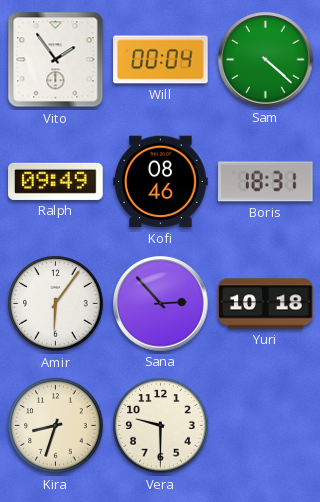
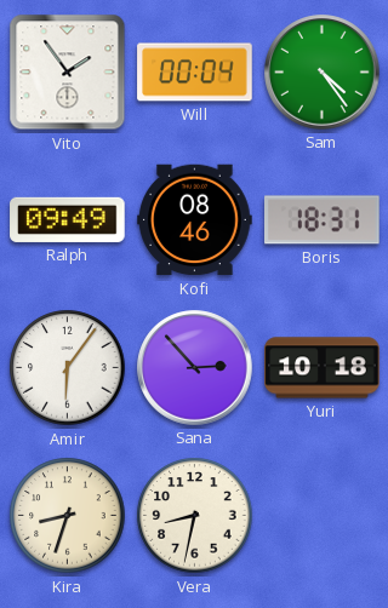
Sam: 4:22 -> 4:24
Vera: 9:30 -> 8:32
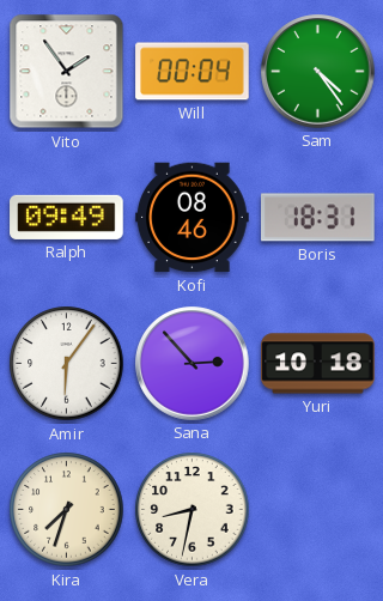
Kira: 8:33 -> 7:33
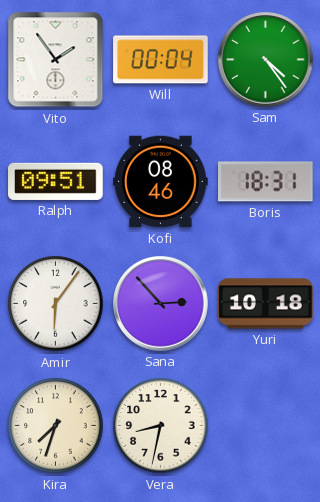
Ralph: 09:49 -> 09:51
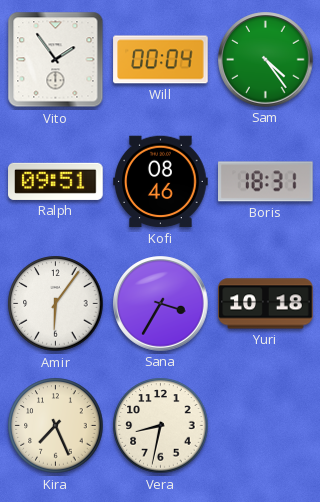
Sana: 2:53 -> 3:35
Kira: 7:33 -> 7:26
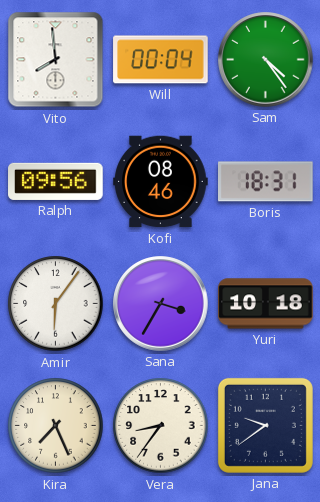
Vito: 1:54 -> 7:59
Ralph: 09:51 -> 09:56
Vera: 8:32 -> 8:36
Jana: none -> 9:39
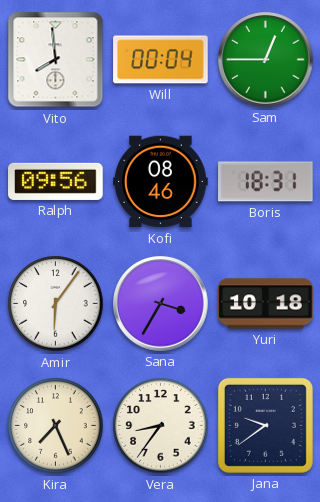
Sam: 4:24 -> 12:45
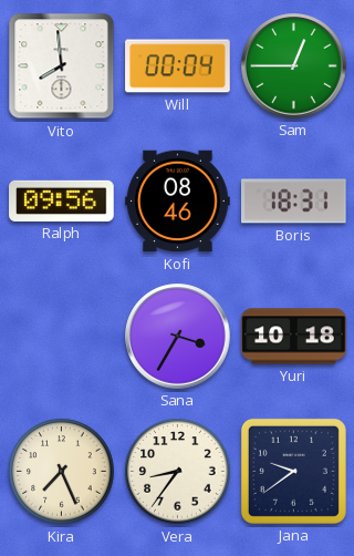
Amir: 6:06 -> none
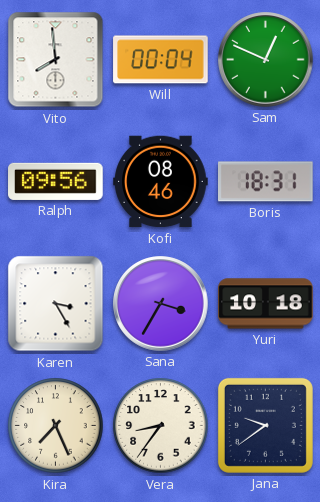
Sam: 12:45 -> 12:49
Karen: none -> 3:25
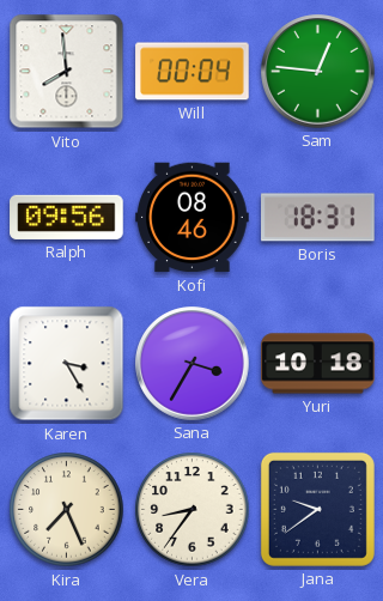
Sam: 12:49 -> 12:46
